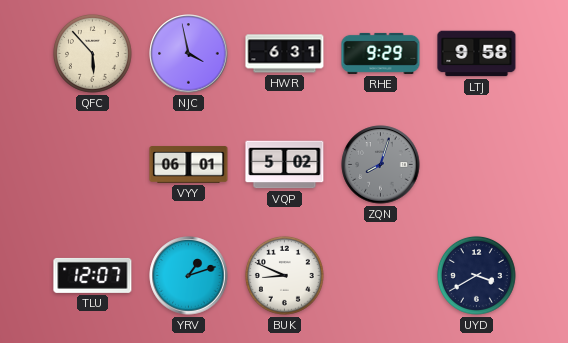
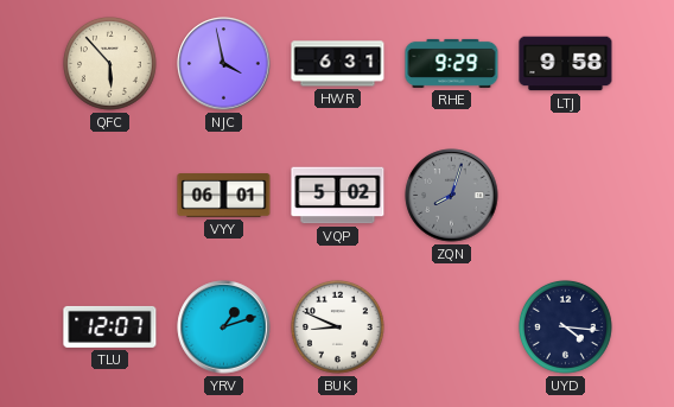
UYD: 3:40 -> 4:16
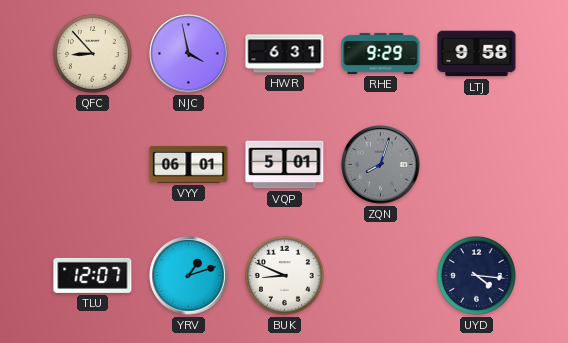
QFC: 5:53 -> 8:53
VQP: 5:02 -> 5:01
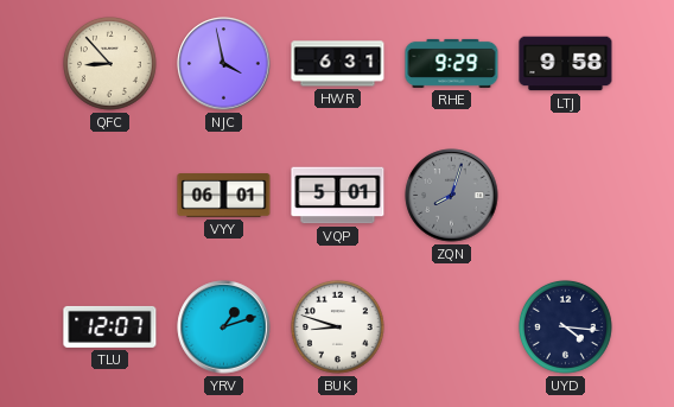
BUK: 8:49 -> 8:48
